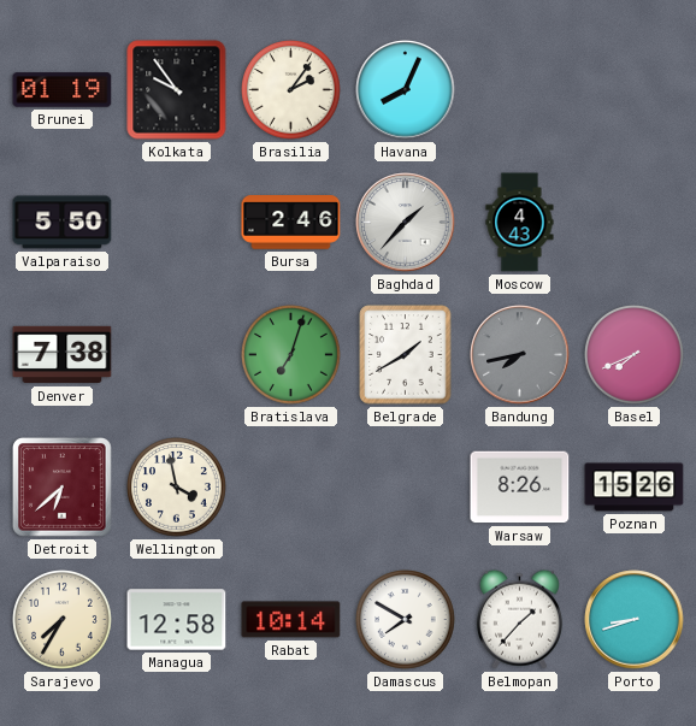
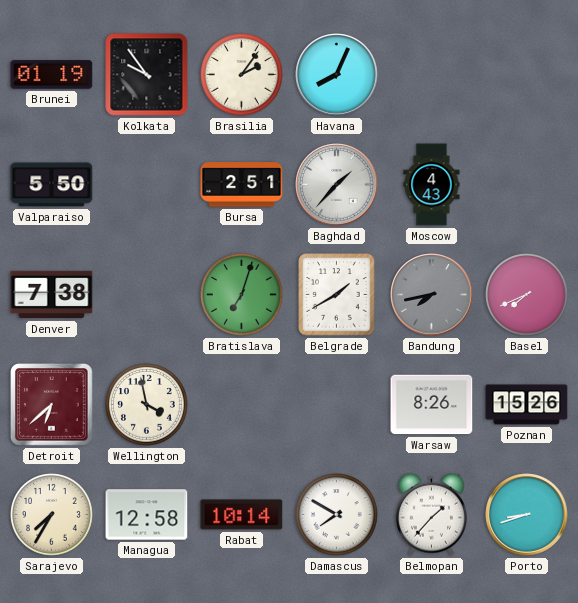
Bursa: 2:46 -> 2:51
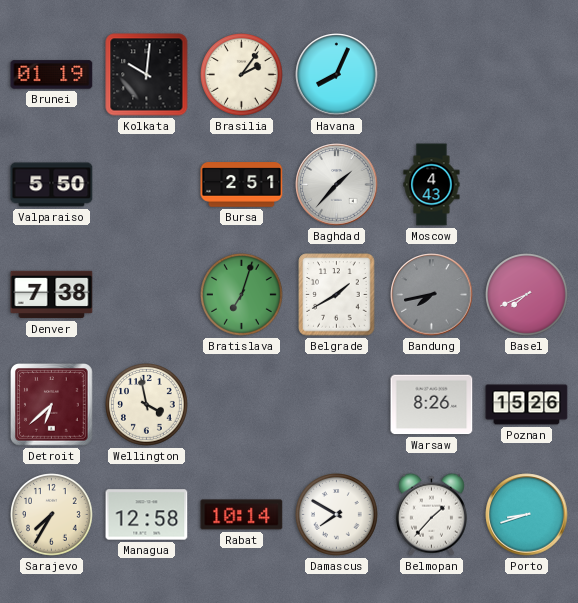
Kolkata: 9:54 -> 10:01
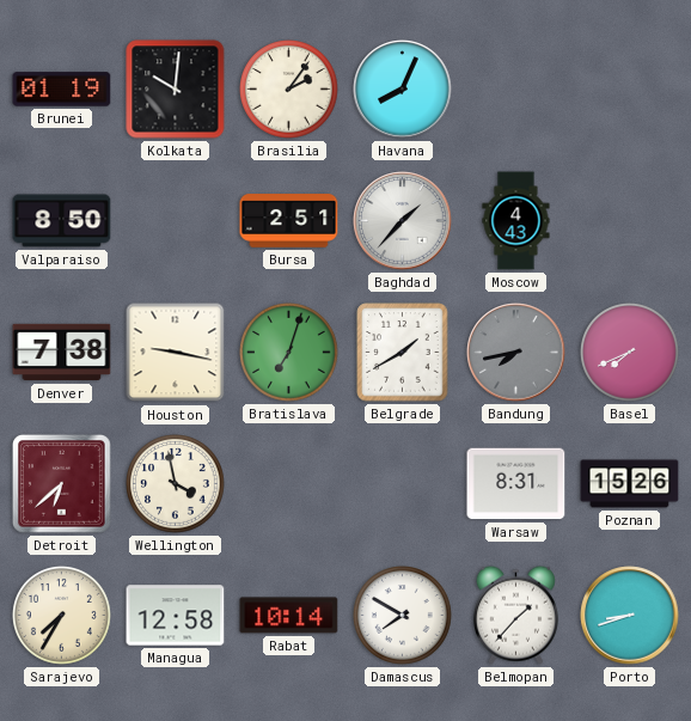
Valparaiso: 5:50 -> 8:50
Houston: none -> 9:17
Warsaw: 8:26 -> 8:31
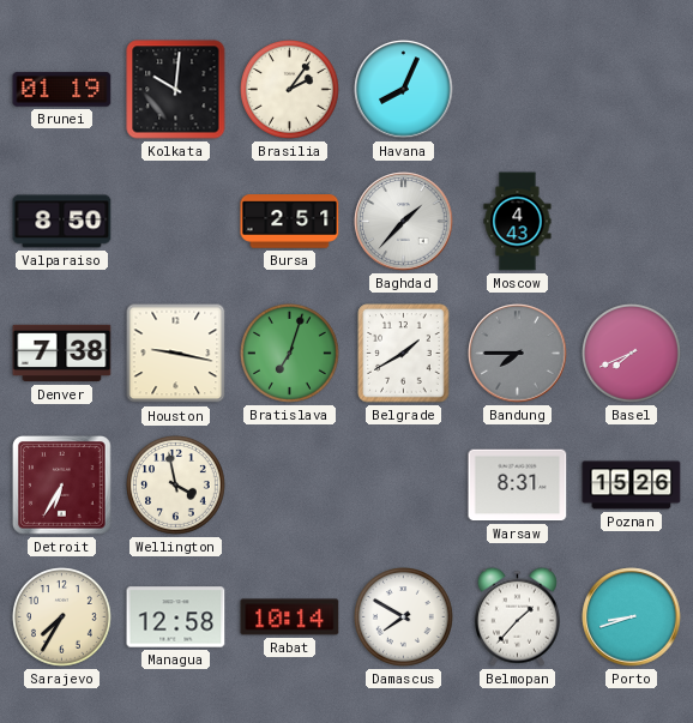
Bandung: 7:43 -> 7:45
Detroit: 6:38 -> 6:35
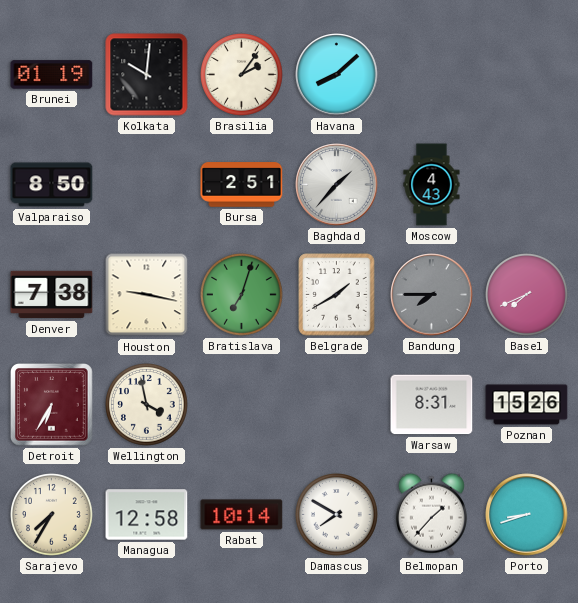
Havana: 8:04 -> 8:08
